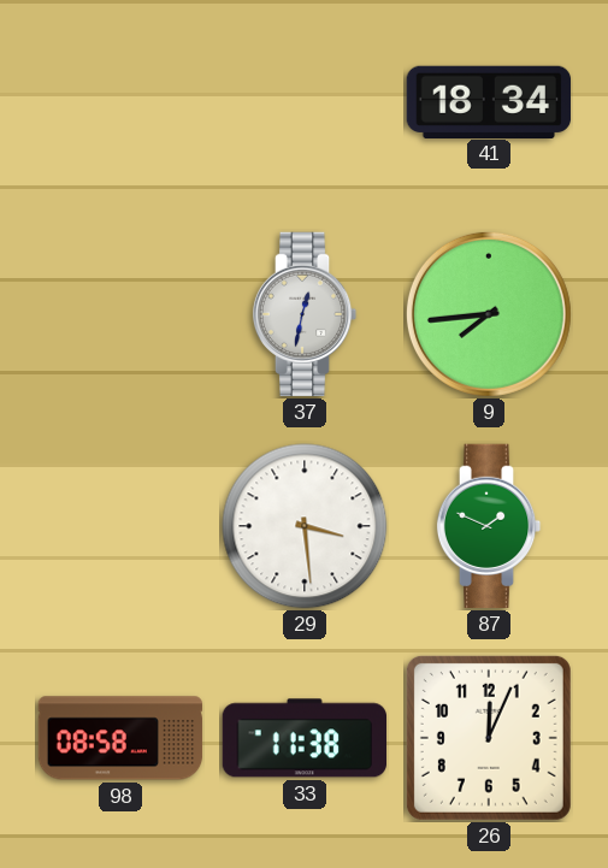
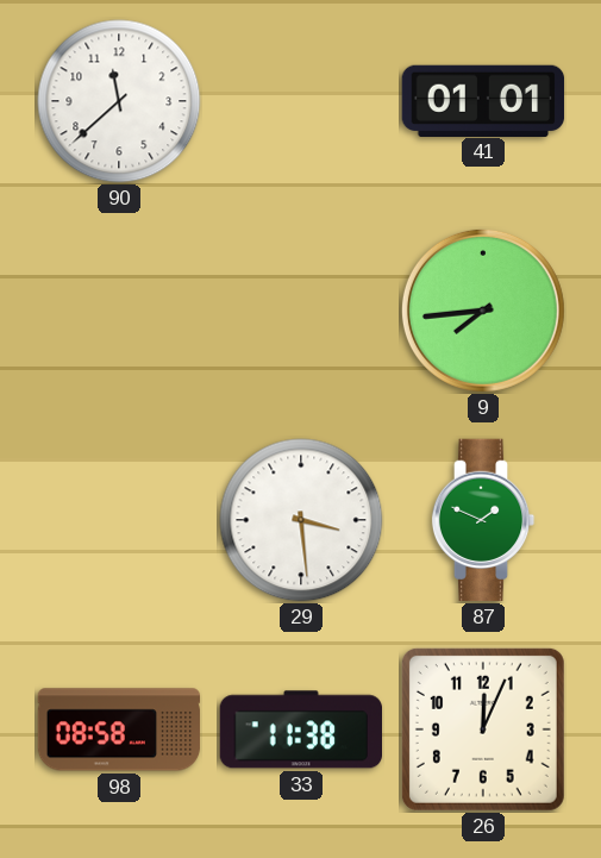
90: none -> 11:38
41: 18:34 -> 01:01
37: 12:32 -> none
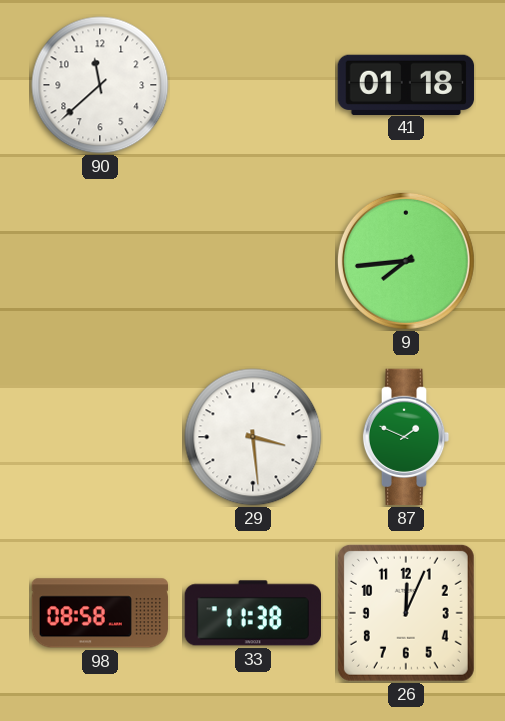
41: 01:01 -> 01:18
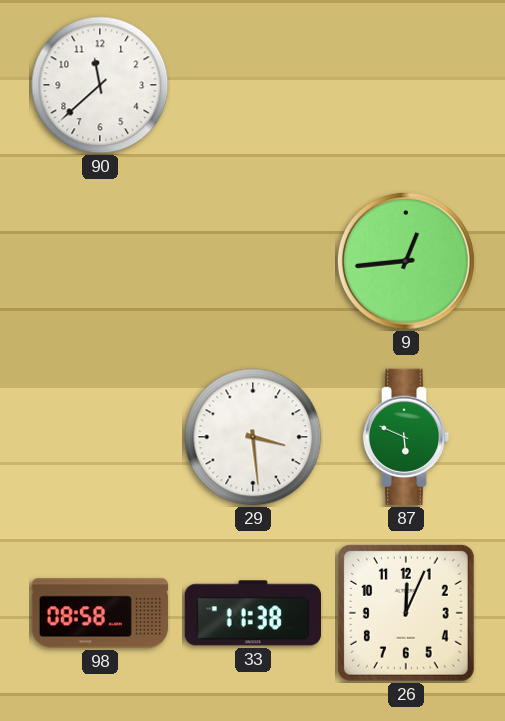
41: 01:18 -> none
9: 7:44 -> 12:44
87: 1:49 -> 5:49
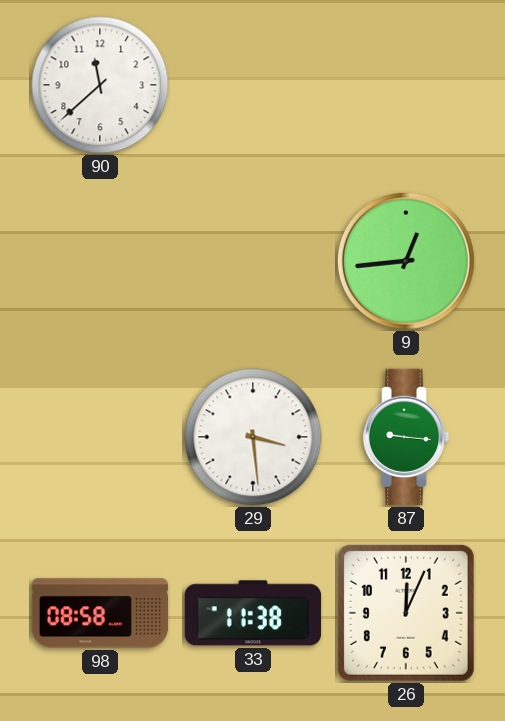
87: 5:49 -> 9:16
